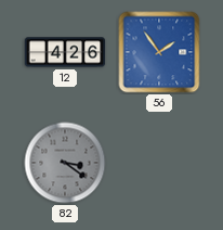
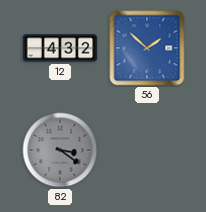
12: 4:26 -> 4:32
56: 1:54 -> 1:52
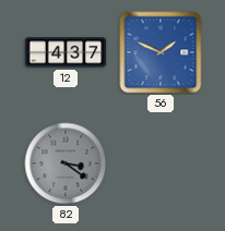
12: 4:32 -> 4:37
56: 1:52 -> 1:49
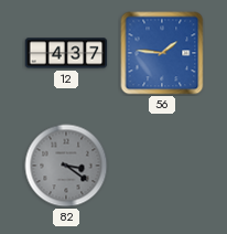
56: 1:49 -> 1:46
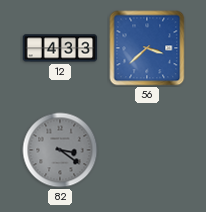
12: 4:37 -> 4:33
56: 1:46 -> 3:38
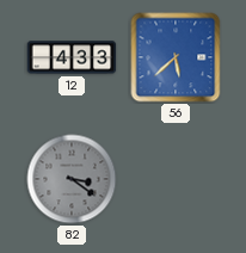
56: 3:38 -> 5:38
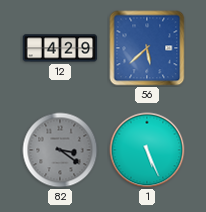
12: 4:33 -> 4:29
1: none -> 5:26
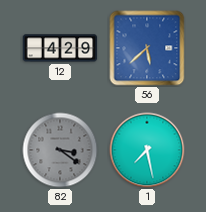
1: 5:26 -> 7:28
